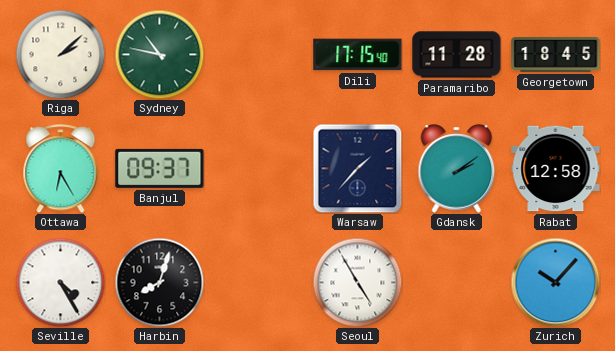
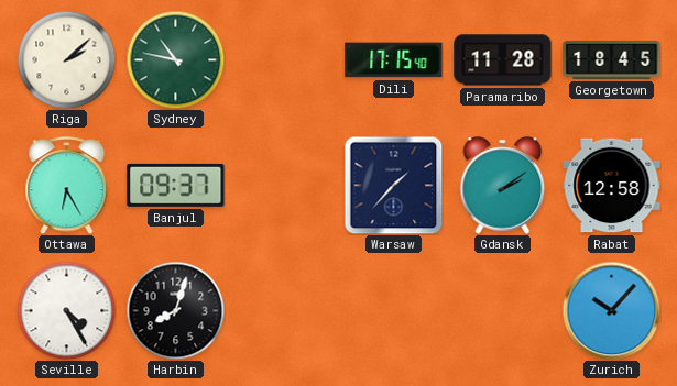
Seoul: 4:55 -> none
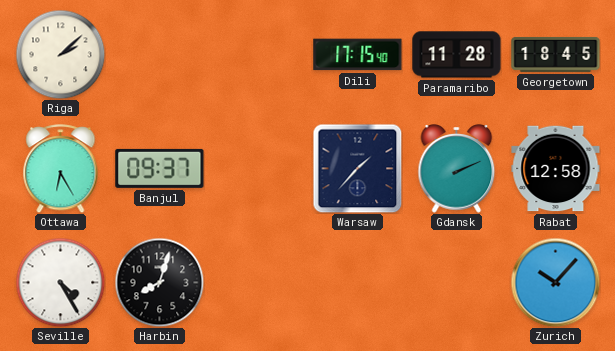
Sydney: 10:47 -> none
Gdansk: 2:09 -> 2:11
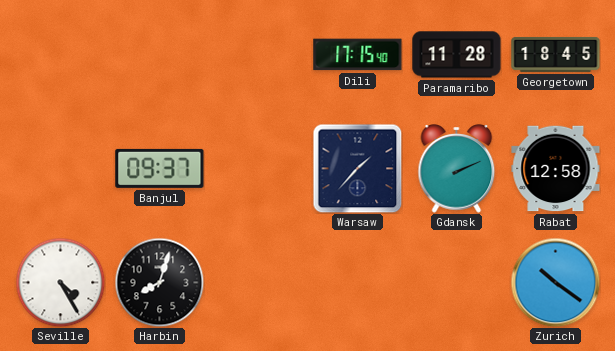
Riga: 2:08 -> none
Ottawa: 6:25 -> none
Zurich: 10:07 -> 10:21
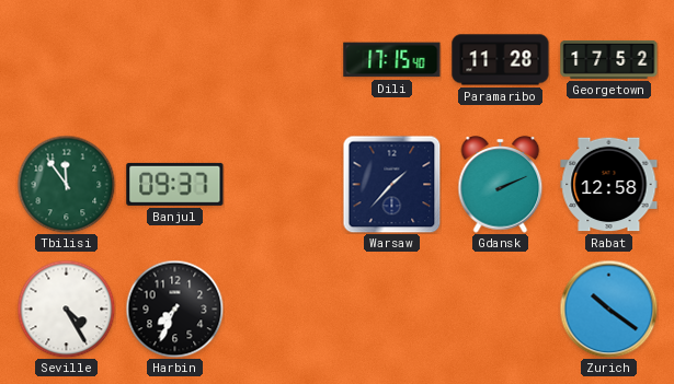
Georgetown: 18:45 -> 17:52
Tbilisi: none -> 11:54
Harbin: 8:03 -> 7:34
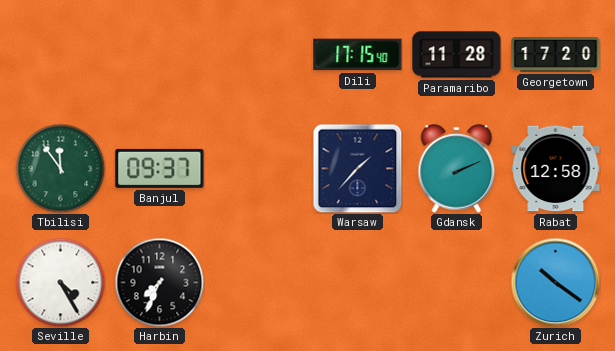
Georgetown: 17:52 -> 17:20
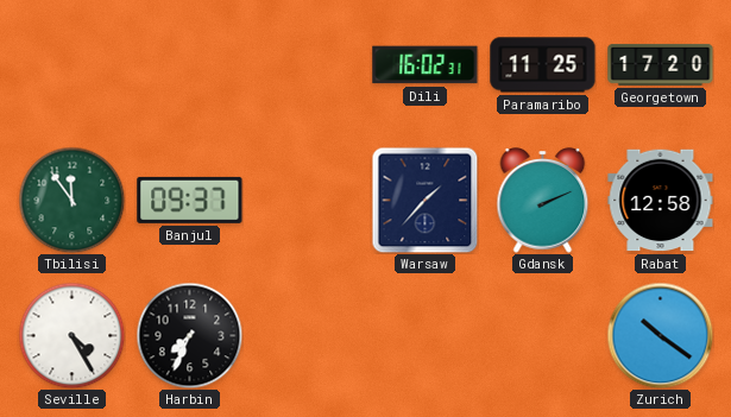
Dili: 17:15 -> 16:02
Paramaribo: 11:28 -> 11:25
